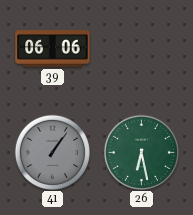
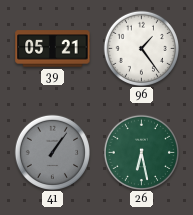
39: 06:06 -> 05:21
96: none -> 1:24
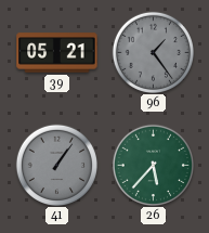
96 dial: white -> grey
26: 6:28 -> 5:37
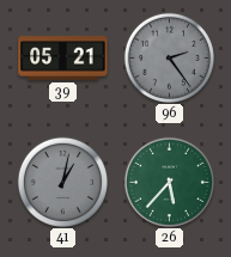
96: 1:24 -> 2:24
41: 1:06 -> 1:02
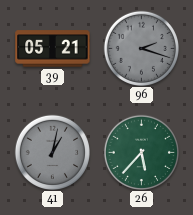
96: 2:24 -> 2:18
